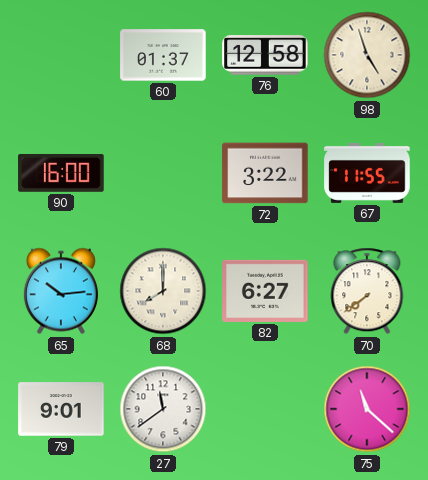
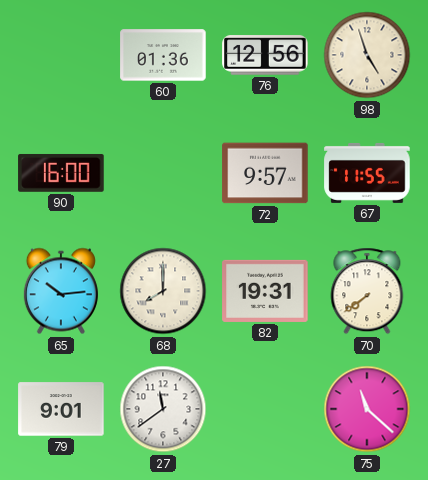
60: 01:37 -> 01:36
76: 12:58 -> 12:56
72: 3:22 -> 9:57
82: 6:27 -> 19:31
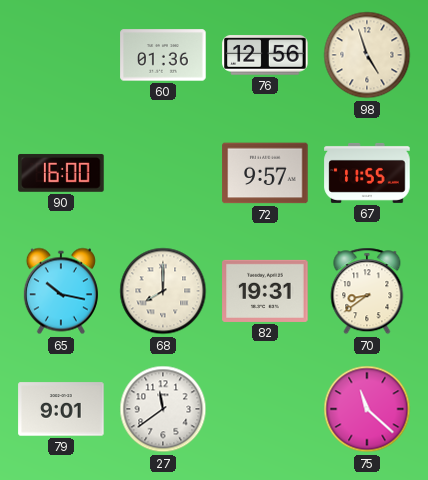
65: 10:14 -> 10:17
70: 7:39 -> 8:39
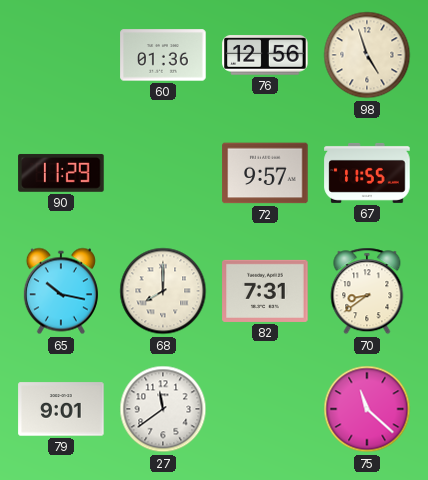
90: 16:00 -> 11:29
82: 19:31 -> 7:31
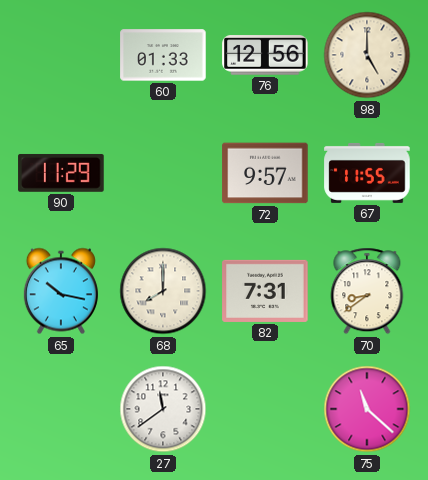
60: 01:36 -> 01:33
98: 4:57 -> 5:00
79: 9:01 -> none
